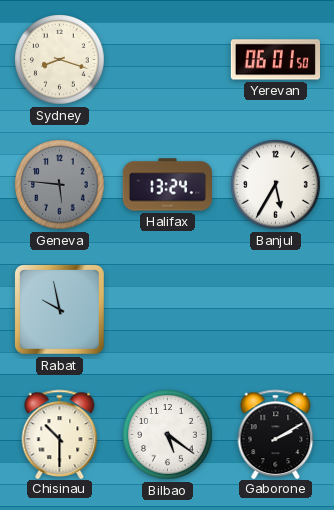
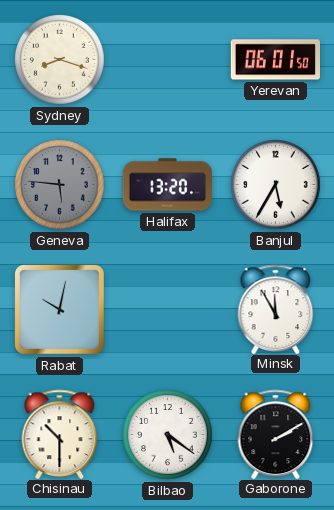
Halifax: 13:24 -> 13:20
Rabat: 9:58 -> 10:02
Minsk: none -> 11:55
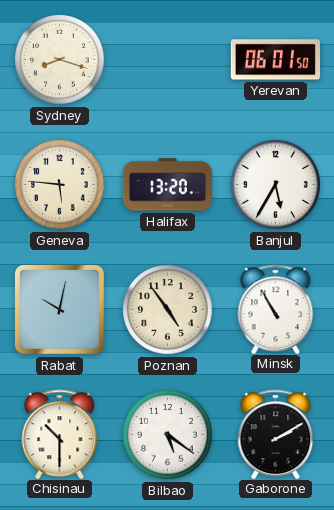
Geneva dial: grey -> cream
Poznan: none -> 4:54
Minsk: 11:55 -> 10:55
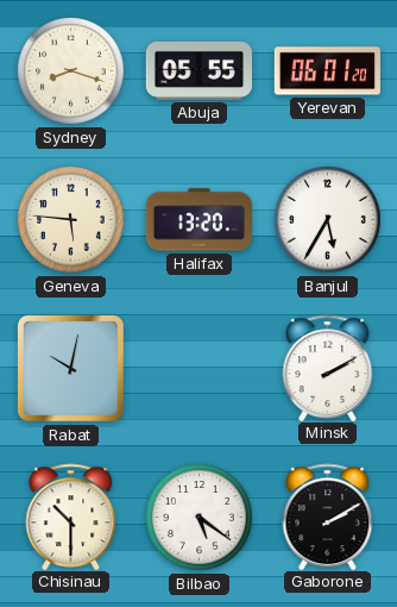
Abuja: none -> 05:55
Yerevan: 06:01:50 -> 06:01:20
Poznan: 4:54 -> none
Minsk: 10:55 -> 2:10
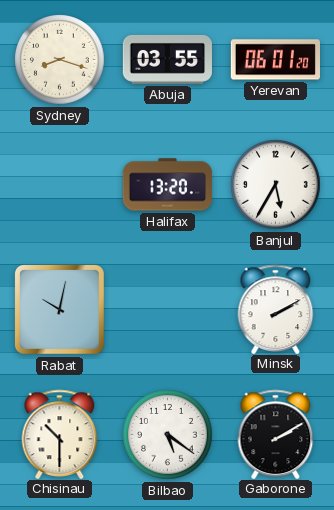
Abuja: 05:55 -> 03:55
Geneva: 5:46 -> none
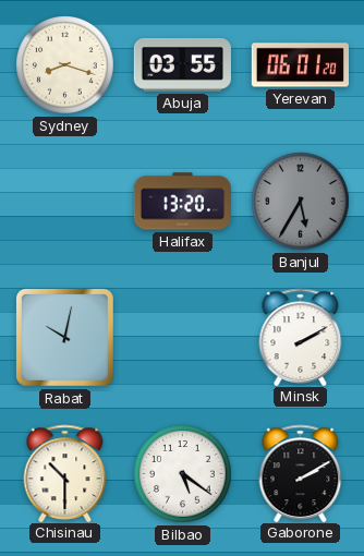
Banjul dial: white -> grey
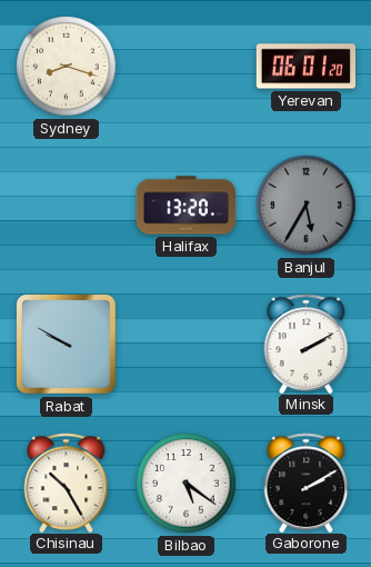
Abuja: 03:55 -> none
Rabat: 10:02 -> 9:50
Chisinau: 10:30 -> 10:25
